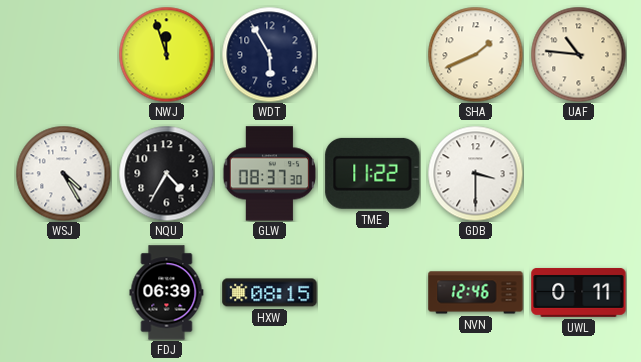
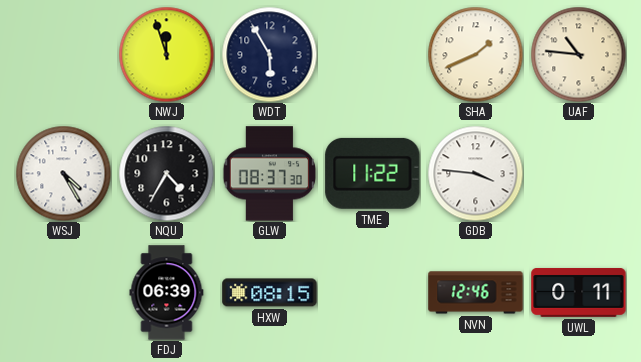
GDB: 3:30 -> 3:46
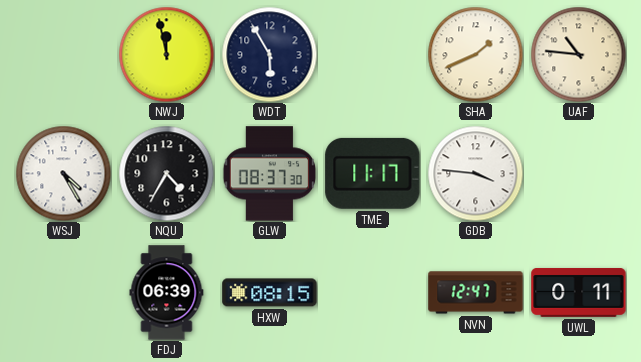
NWJ: 11:57 -> 11:58
TME: 11:22 -> 11:17
NVN: 12:46 -> 12:47
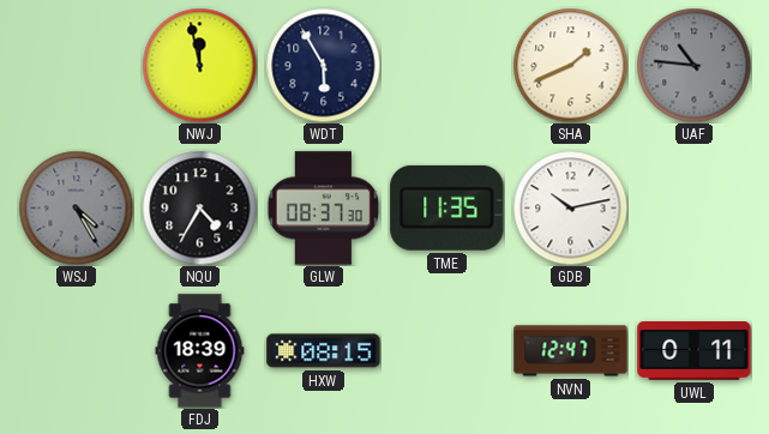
UAF dial: cream -> grey
WSJ dial: white -> grey
TME: 11:17 -> 11:35
GDB: 3:46 -> 10:13
FDJ: 06:39 -> 18:39
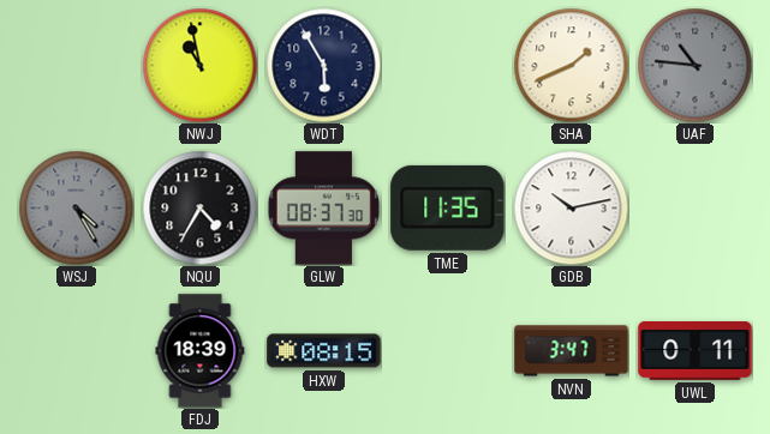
NWJ: 11:58 -> 10:58
NVN: 12:47 -> 3:47
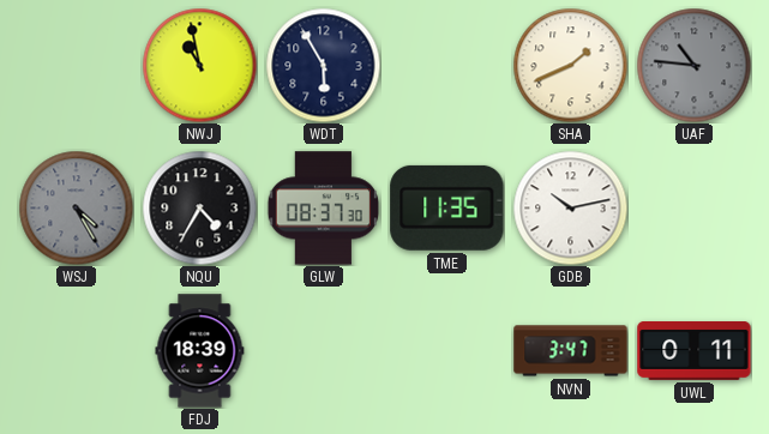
HXW: 08:15 -> none
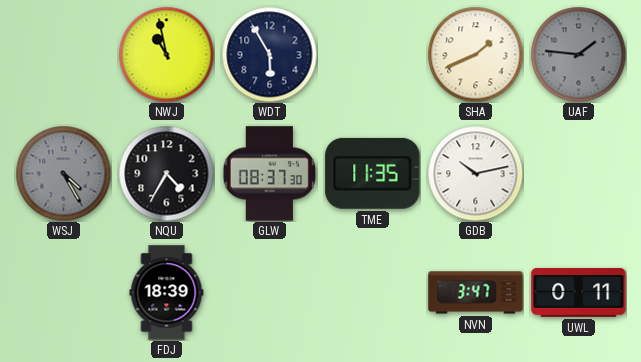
UAF: 10:46 -> 1:46
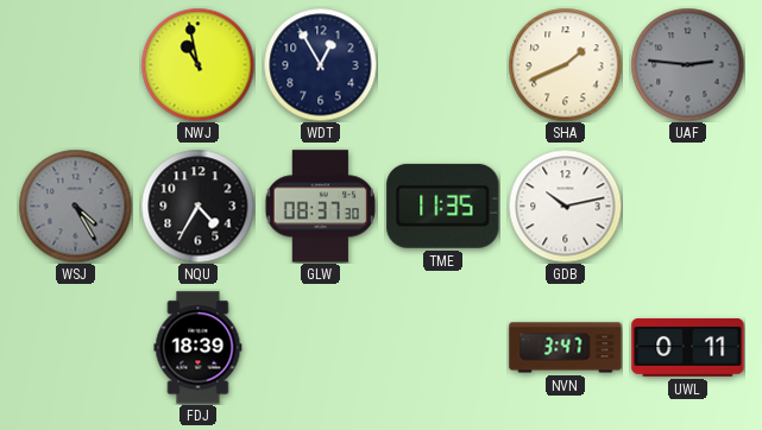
WDT: 5:55 -> 12:55
UAF: 1:46 -> 2:46
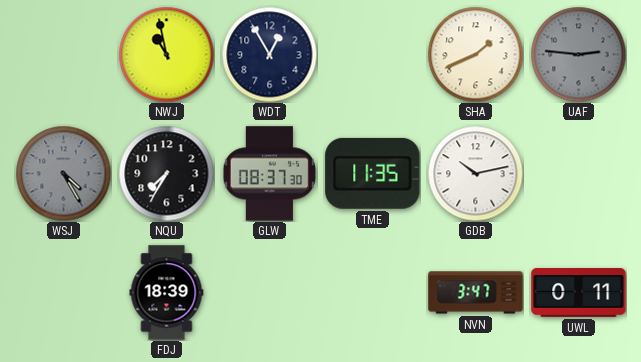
NQU: 4:35 -> 7:35
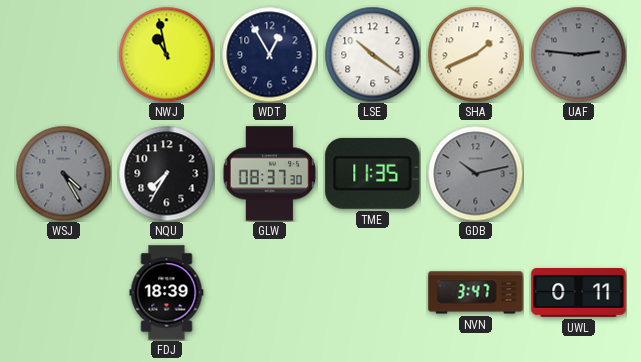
LSE: none -> 10:21
GDB dial: white -> grey
